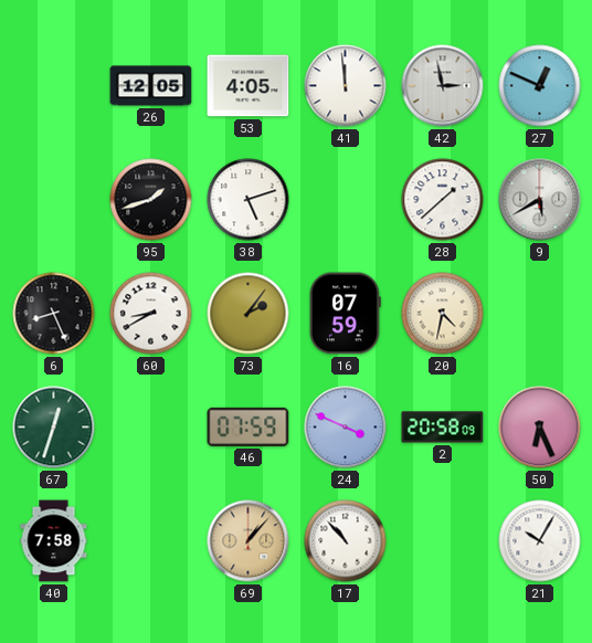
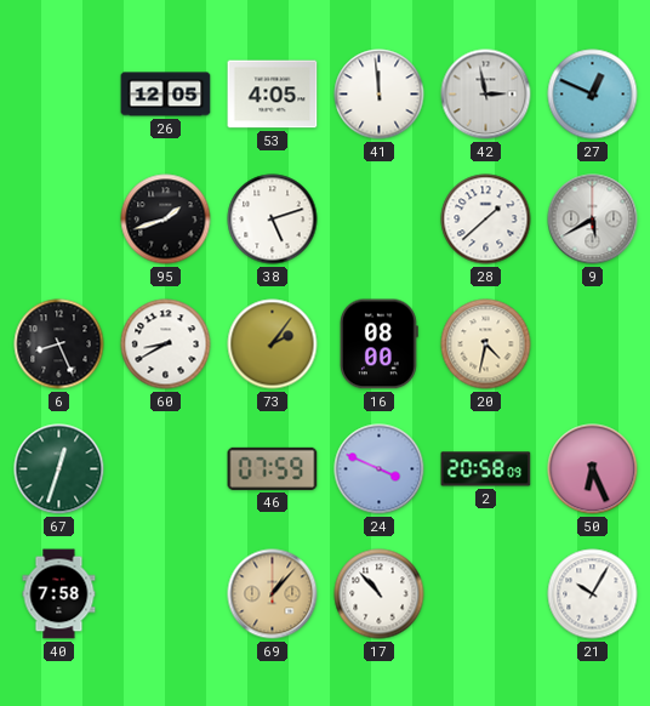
16: 07:59 -> 08:00
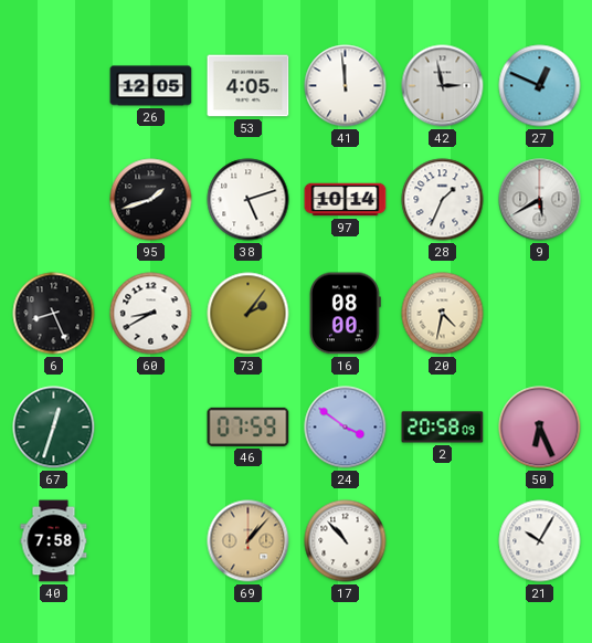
97: none -> 10:14
28: 1:38 -> 1:34
24: 3:49 -> 3:51
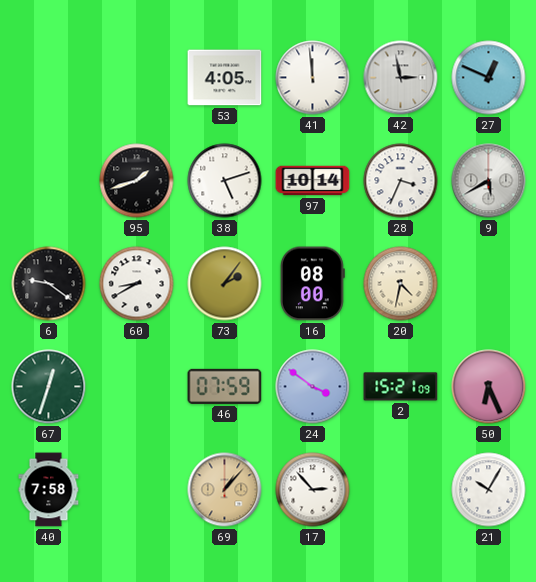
26: 12:05 -> none
28: 1:34 -> 3:34
6: 8:26 -> 9:21
2: 20:58 -> 15:21
17: 10:53 -> 2:53
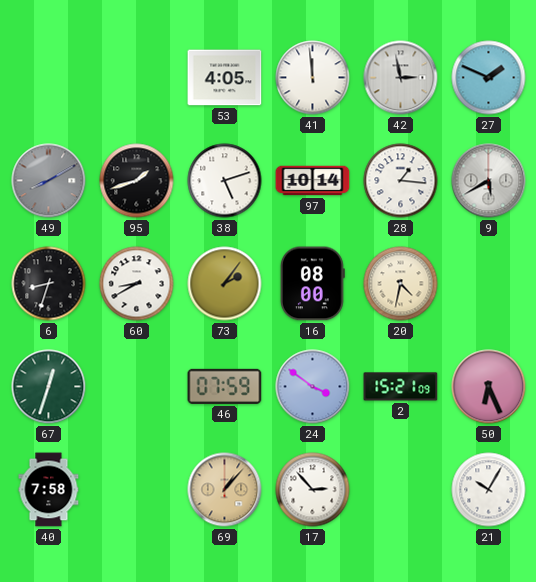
27: 12:49 -> 1:49
49: none -> 8:10
28: 3:34 -> 1:16
6: 9:21 -> 8:33
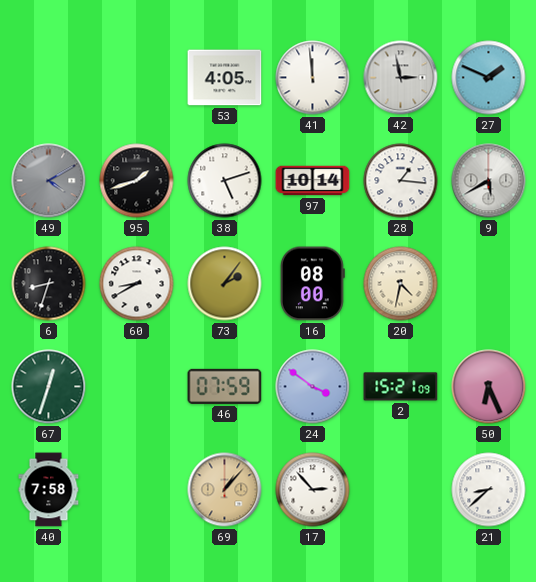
49: 8:10 -> 4:10
21: 10:05 -> 8:38
